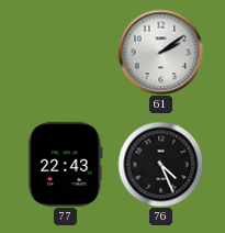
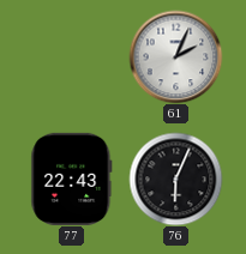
61: 2:09 -> 2:04
76: 4:26 -> 6:04
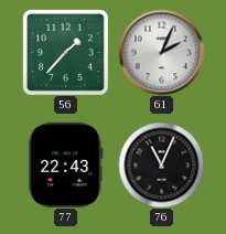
56: none -> 1:37
76: 6:04 -> 11:04
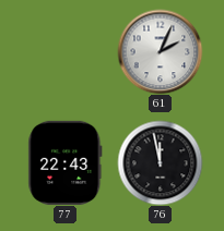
56: 1:37 -> none
76: 11:04 -> 11:58
